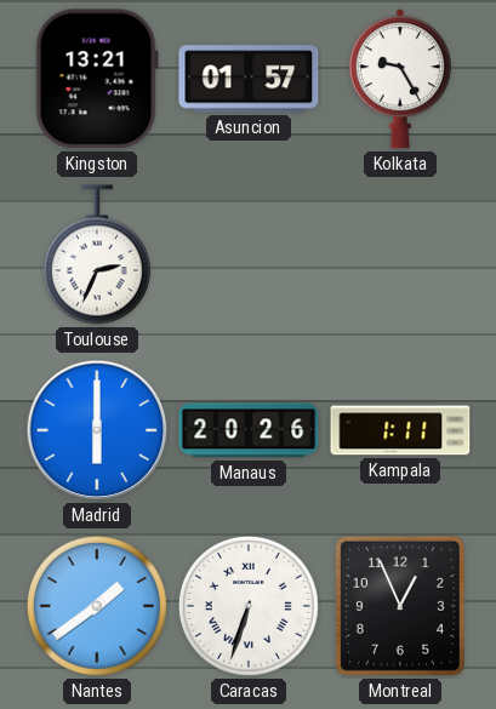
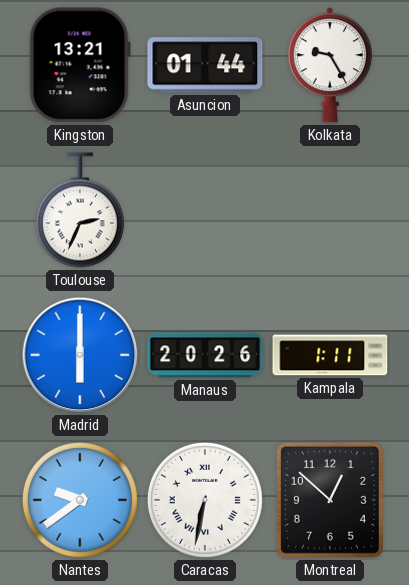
Asuncion: 01:57 -> 01:44
Nantes: 1:39 -> 9:39
Caracas: 6:33 -> 6:32
Montreal: 12:56 -> 12:52
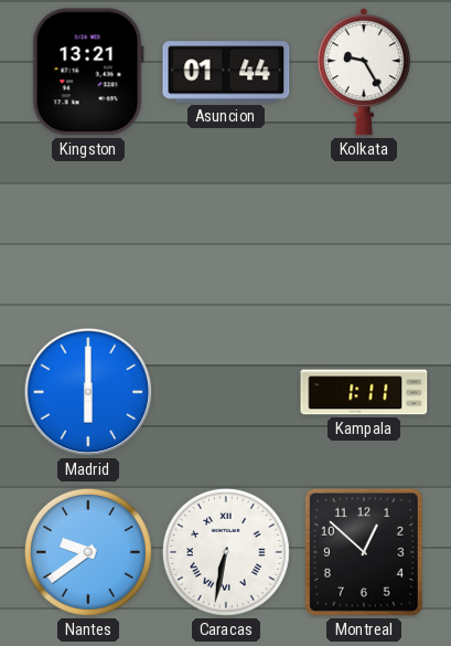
Toulouse: 2:34 -> none
Manaus: 20:26 -> none
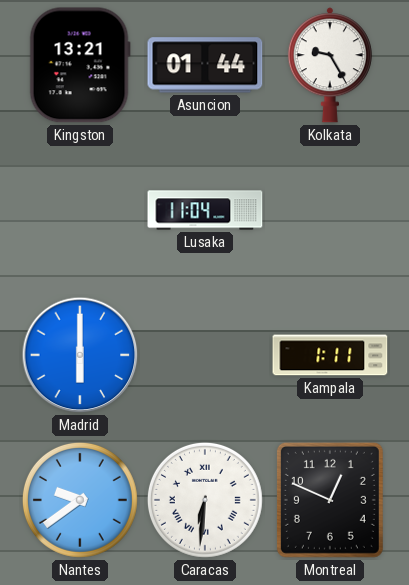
Lusaka: none -> 11:04
Caracas: 6:32 -> 6:31
Montreal: 12:52 -> 12:49
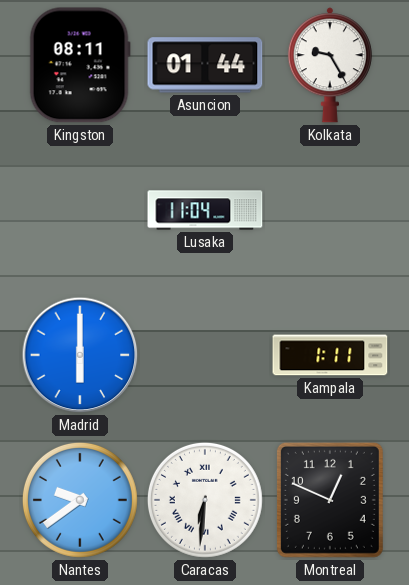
Kingston: 13:21 -> 08:11
